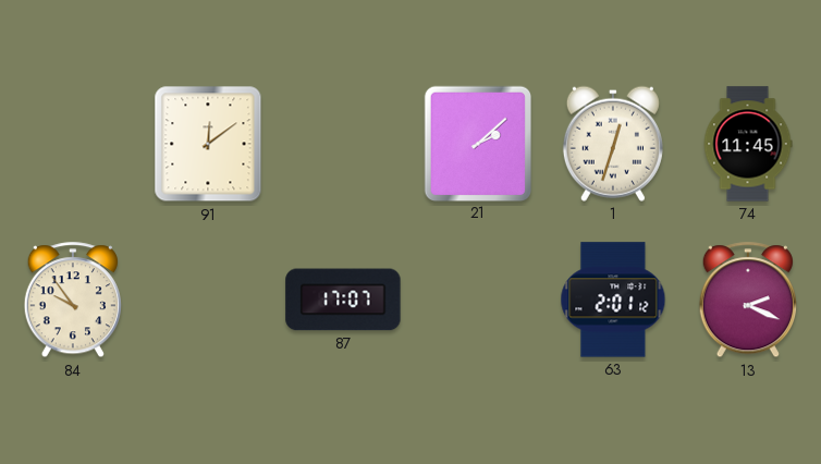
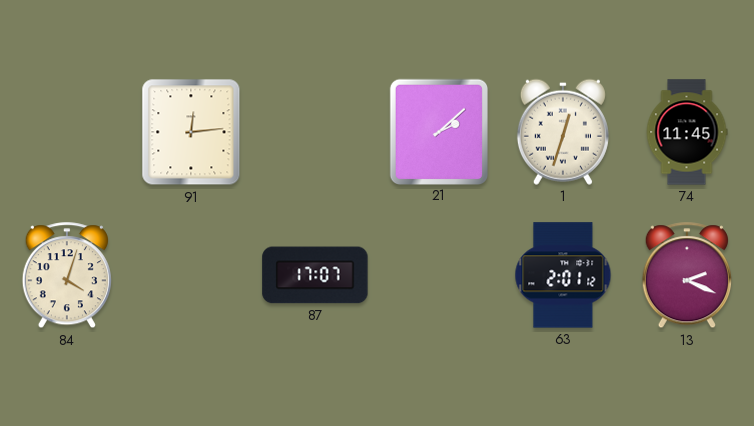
91: 12:09 -> 12:14
84: 9:54 -> 4:03
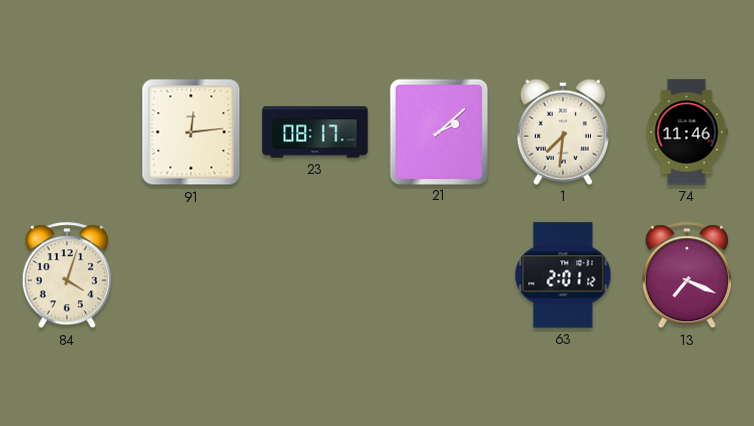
23: none -> 08:17
1: 12:33 -> 7:31
74: 11:45 -> 11:46
87: 17:07 -> none
13: 2:19 -> 7:19
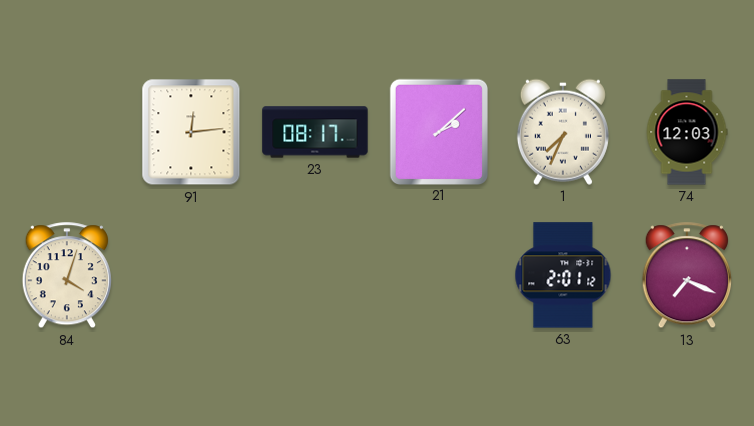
1: 7:31 -> 7:34
74: 11:46 -> 12:03
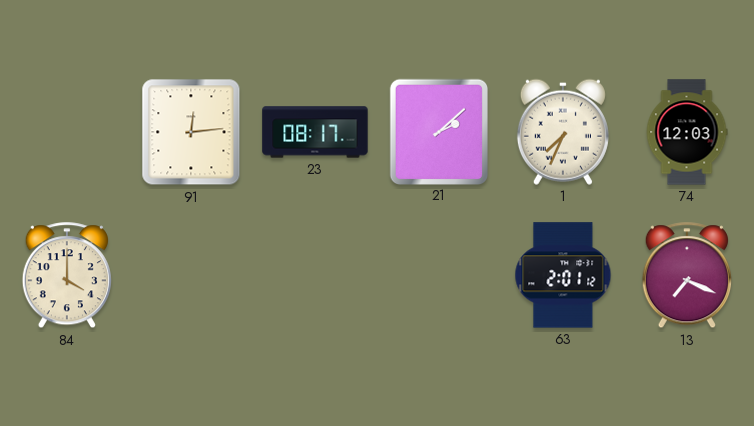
84: 4:03 -> 4:00
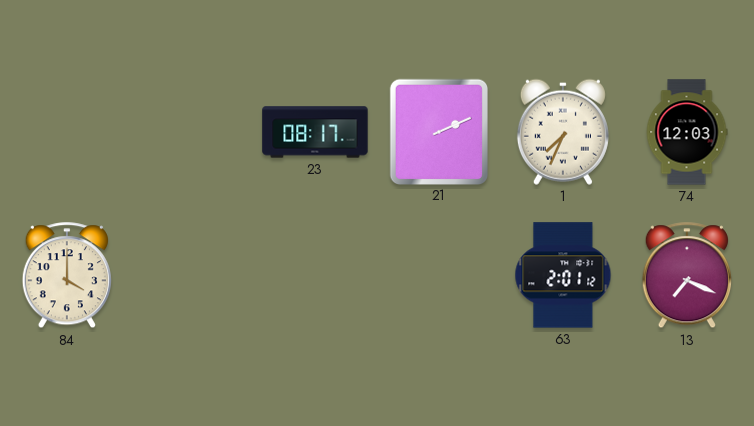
91: 12:14 -> none
21: 2:08 -> 2:11
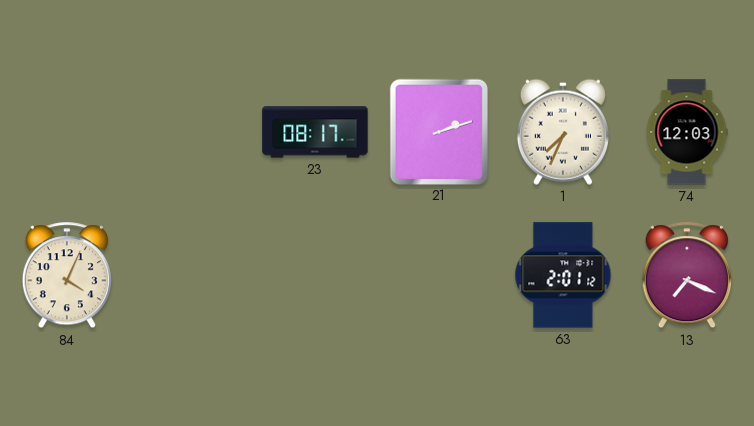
21: 2:11 -> 2:12
84: 4:00 -> 4:04
